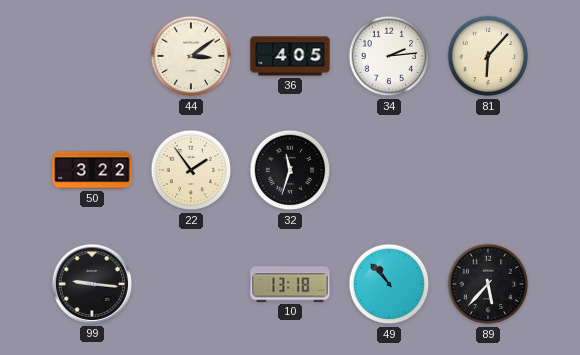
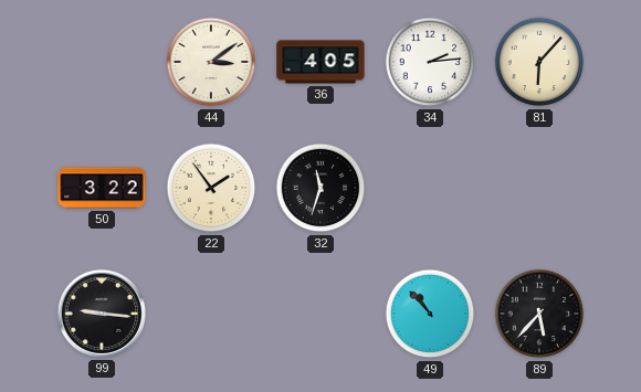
10: 13:18 -> none
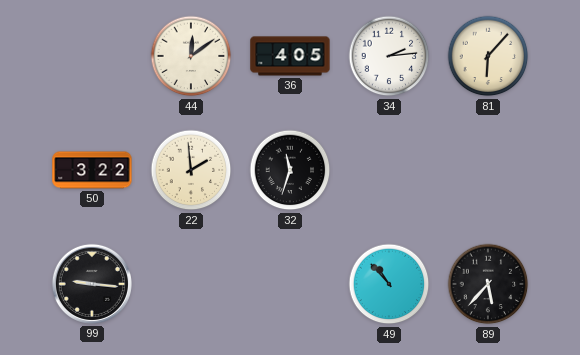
44: 3:09 -> 12:09
22: 1:54 -> 1:59
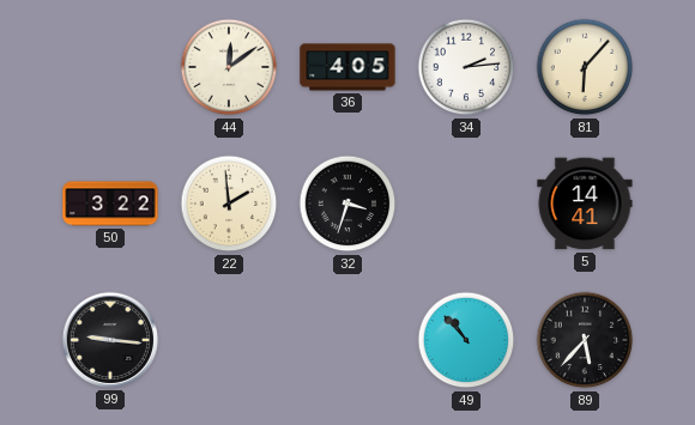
32: 11:33 -> 3:33
5: none -> 14:41
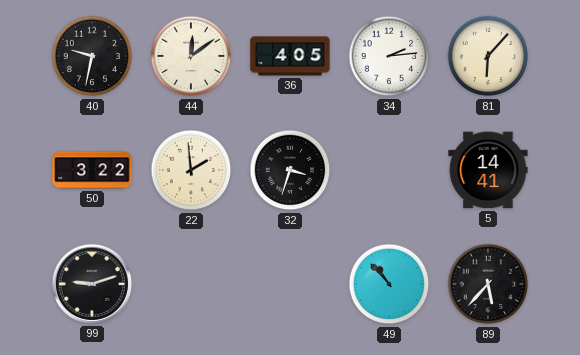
40: none -> 9:32
99: 9:16 -> 9:12
